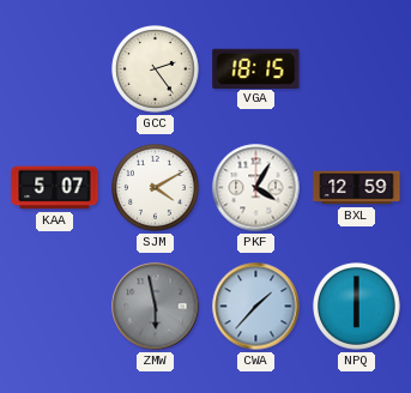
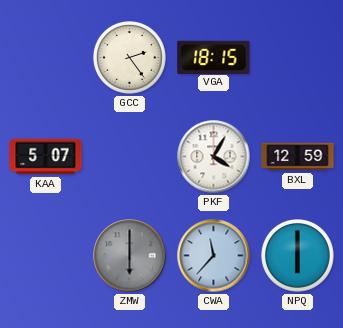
SJM: 4:10 -> none
ZMW: 5:58 -> 6:00
CWA: 1:37 -> 11:37
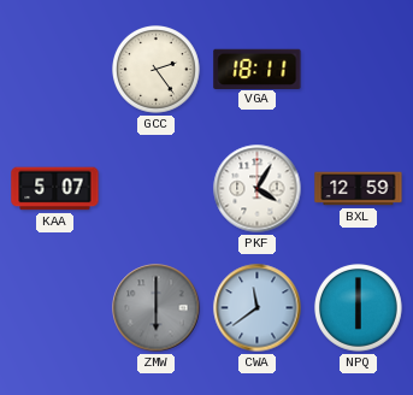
VGA: 18:15 -> 18:11
CWA: 11:37 -> 11:39
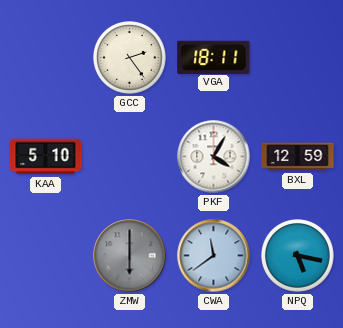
KAA: 5:07 -> 5:10
NPQ: 6:00 -> 5:17
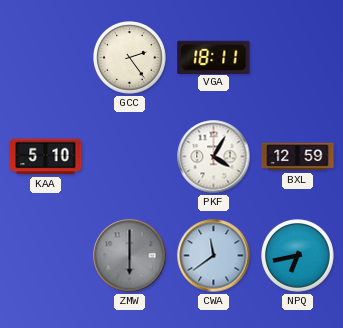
NPQ: 5:17 -> 6:43
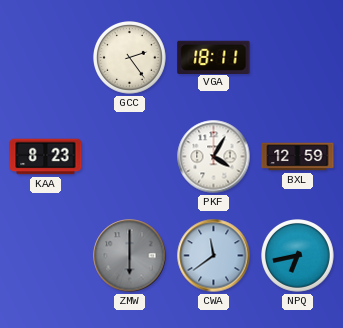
KAA: 5:10 -> 8:23
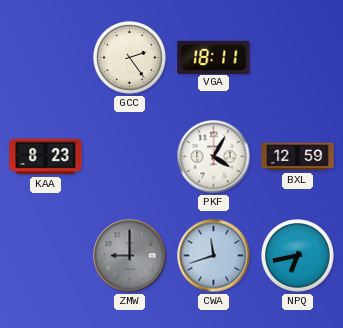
ZMW: 6:00 -> 9:00
CWA: 11:39 -> 11:42
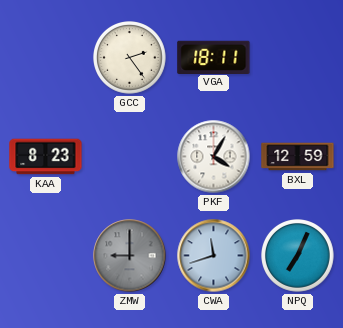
NPQ: 6:43 -> 7:04
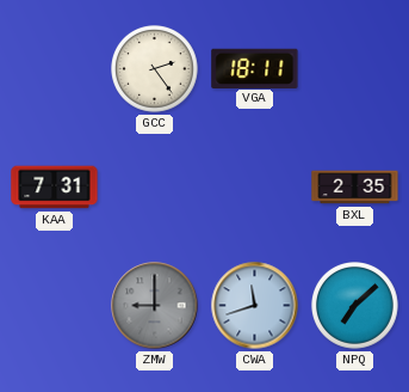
KAA: 8:23 -> 7:31
PKF: 4:05 -> none
BXL: 12:59 -> 2:35
NPQ: 7:04 -> 7:08
